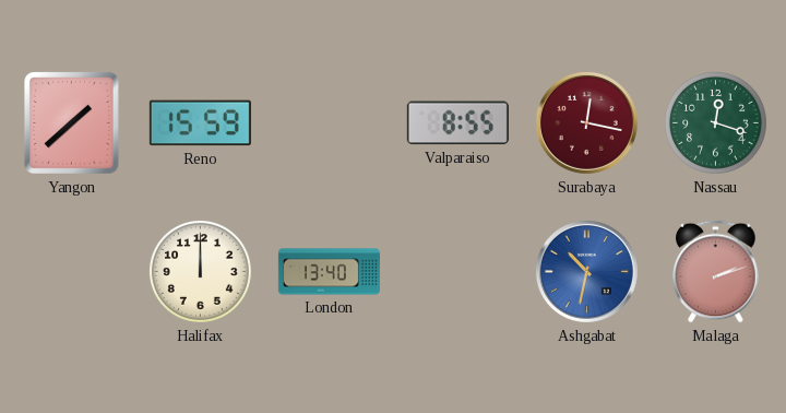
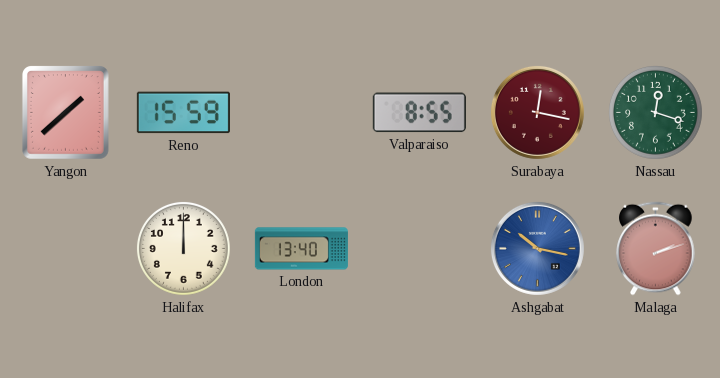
Ashgabat: 10:32 -> 10:17
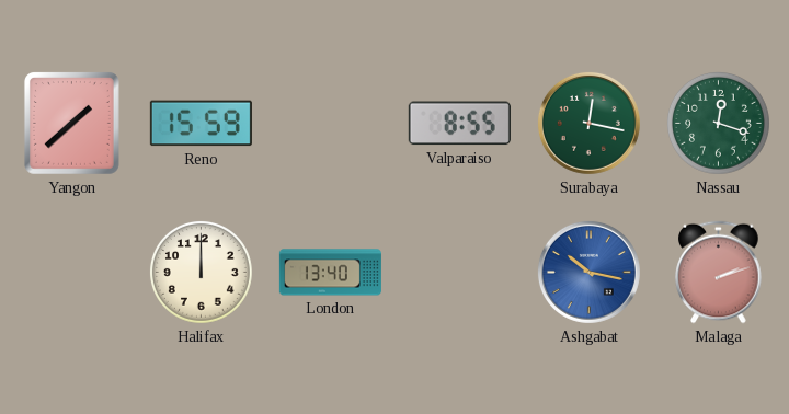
Surabaya dial: burgundy -> green
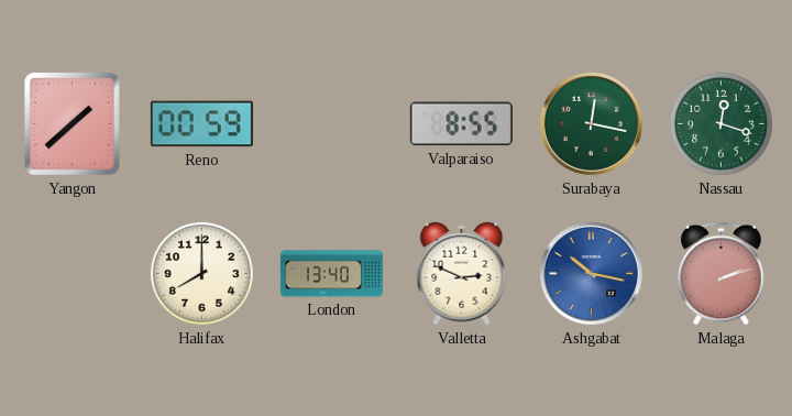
Reno: 15:59 -> 00:59
Halifax: 12:00 -> 8:00
Valletta: none -> 2:49
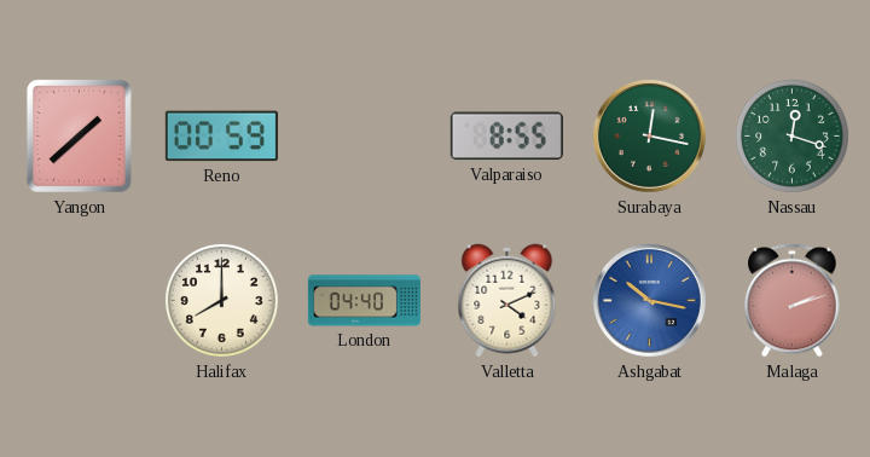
London: 13:40 -> 04:40
Valletta: 2:49 -> 4:11
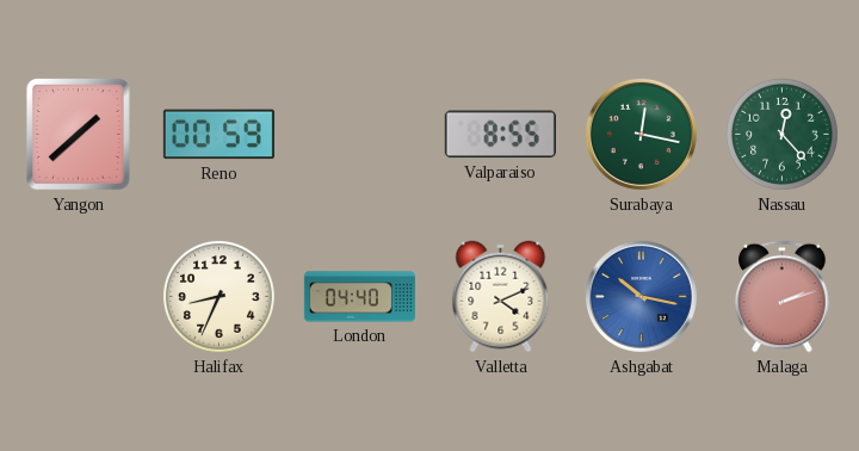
Nassau: 12:18 -> 12:23
Halifax: 8:00 -> 8:34
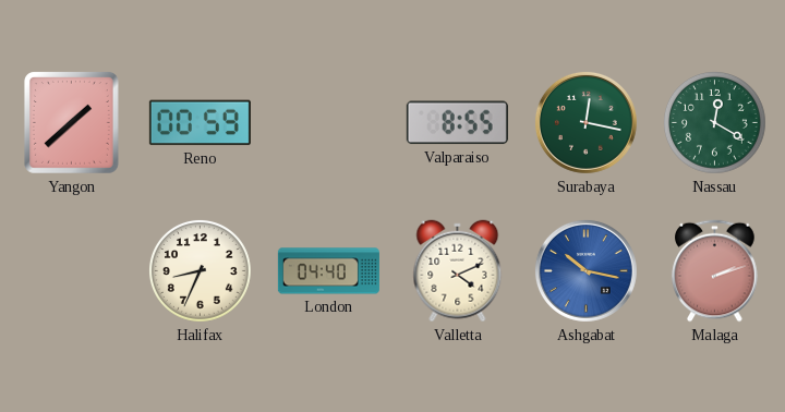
Nassau: 12:23 -> 12:20
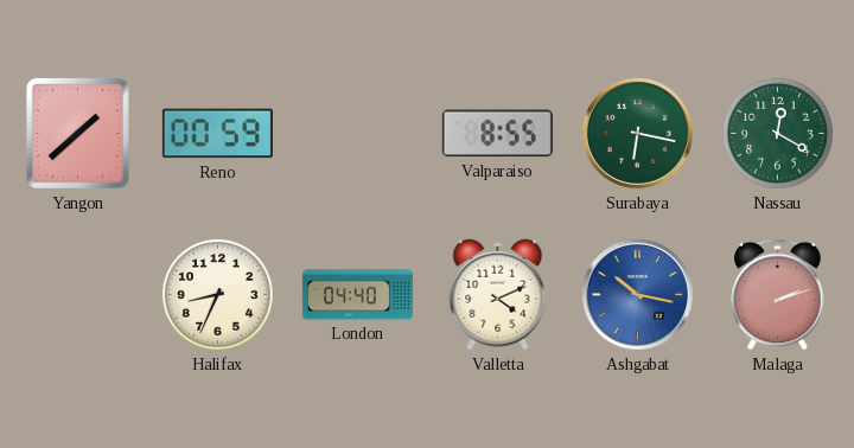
Surabaya: 12:17 -> 6:17
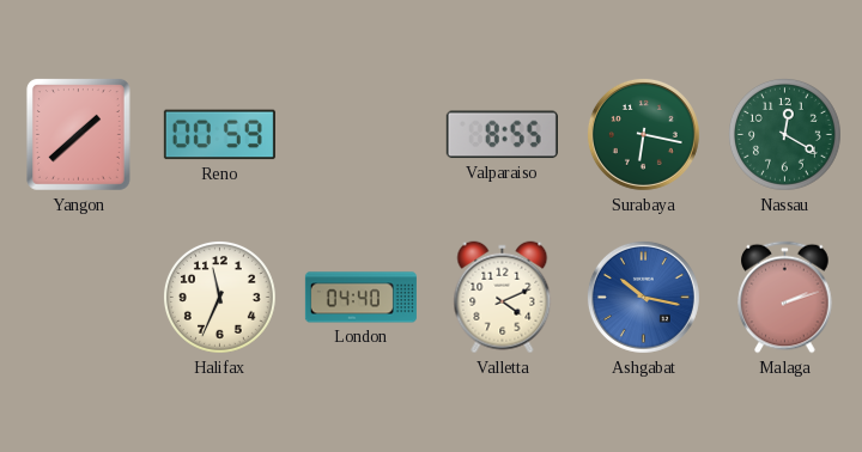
Halifax: 8:34 -> 11:34
